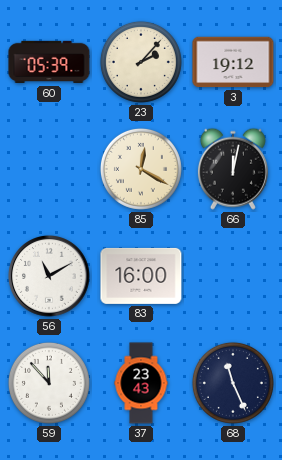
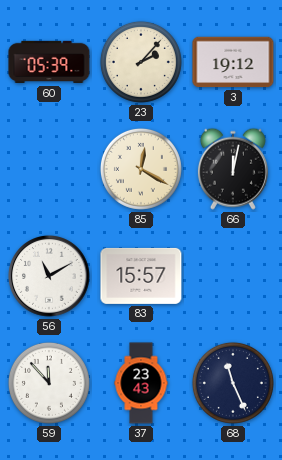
83: 16:00 -> 15:57
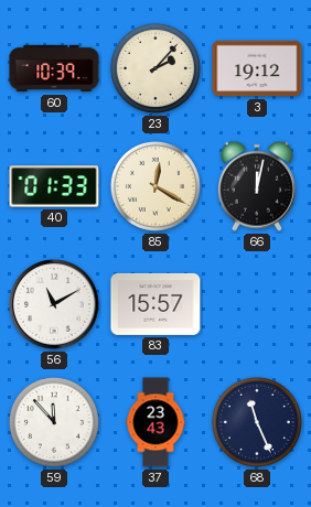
60: 05:39 -> 10:39
40: none -> 01:33
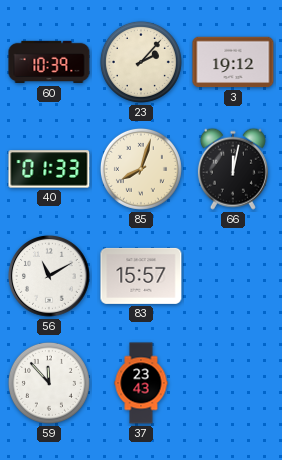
85: 12:20 -> 8:03
68: 11:26 -> none
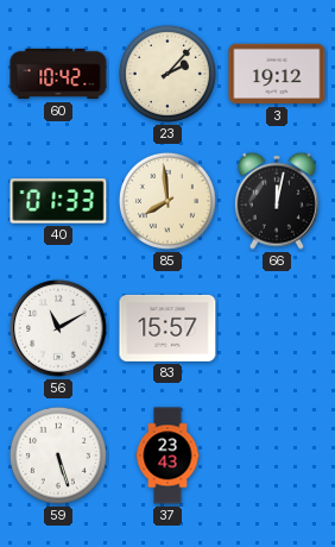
60: 10:39 -> 10:42
85: 8:03 -> 7:59
59: 11:53 -> 5:27
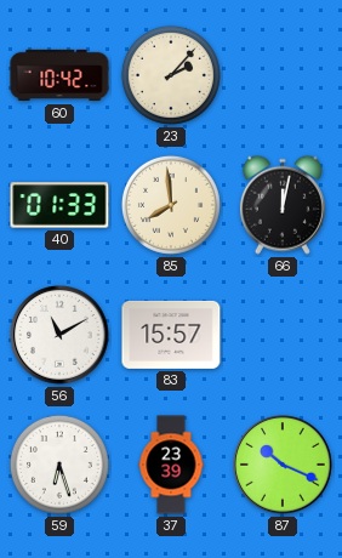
3: 19:12 -> none
59: 5:27 -> 6:27
37: 23:43 -> 23:39
87: none -> 10:19
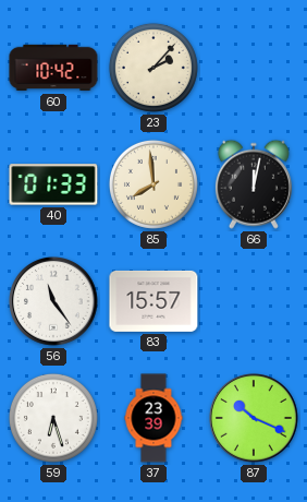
56: 11:10 -> 11:24
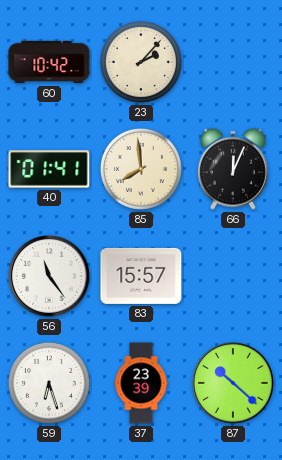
40: 01:33 -> 01:41
66: 12:02 -> 12:04
87: 10:19 -> 10:22
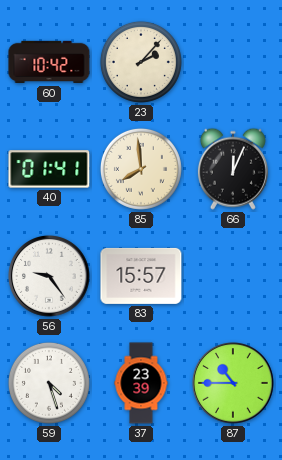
56: 11:24 -> 9:24
59: 6:27 -> 4:27
87: 10:22 -> 10:45
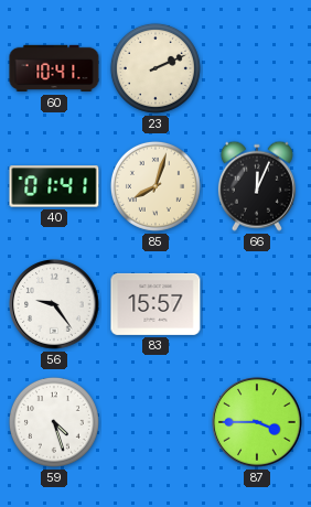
60: 10:42 -> 10:41
23: 2:07 -> 2:11
85: 7:59 -> 8:03
37: 23:39 -> none
87: 10:45 -> 3:45
